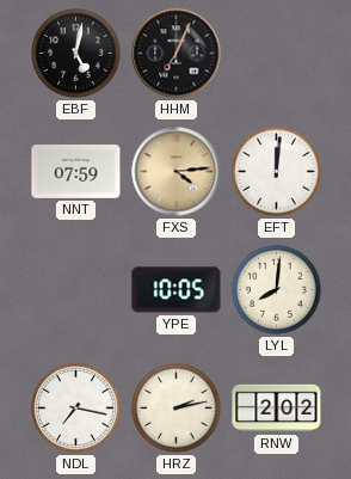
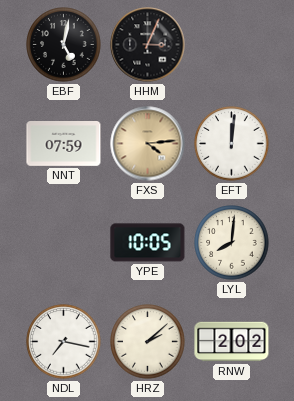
HHM: 7:04 -> 3:04
HRZ: 2:13 -> 2:08
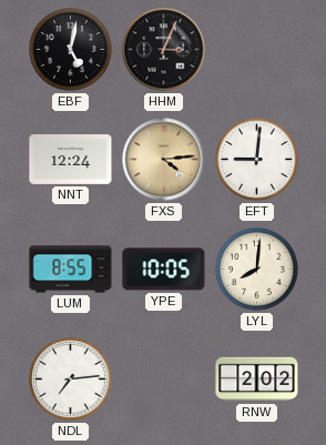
NNT: 07:59 -> 12:24
EFT: 12:01 -> 9:01
LUM: none -> 8:55
NDL: 7:17 -> 7:14
HRZ: 2:08 -> none
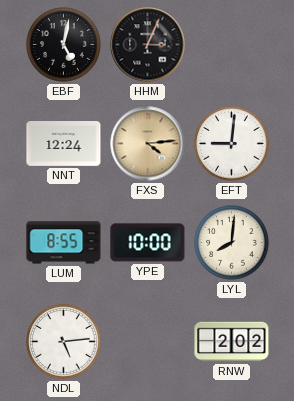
YPE: 10:05 -> 10:00
NDL: 7:14 -> 5:14
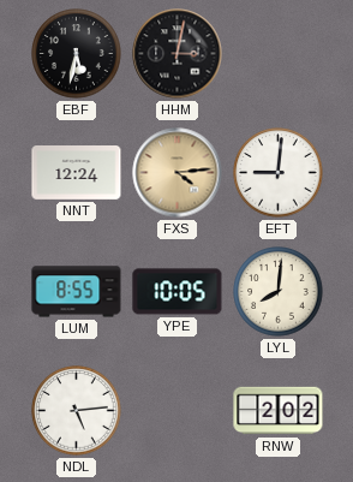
EBF: 5:02 -> 5:32
HHM: 3:04 -> 3:02
YPE: 10:00 -> 10:05
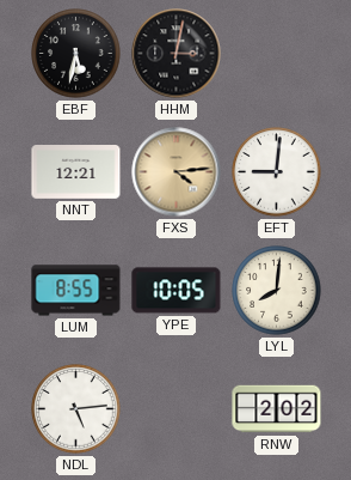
NNT: 12:24 -> 12:21
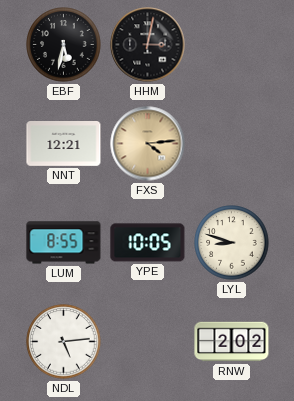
EFT: 9:01 -> none
LYL: 8:01 -> 8:48
